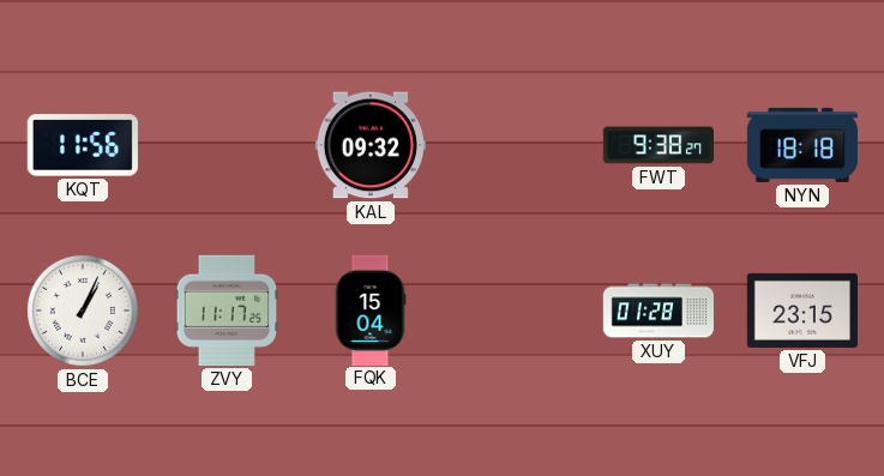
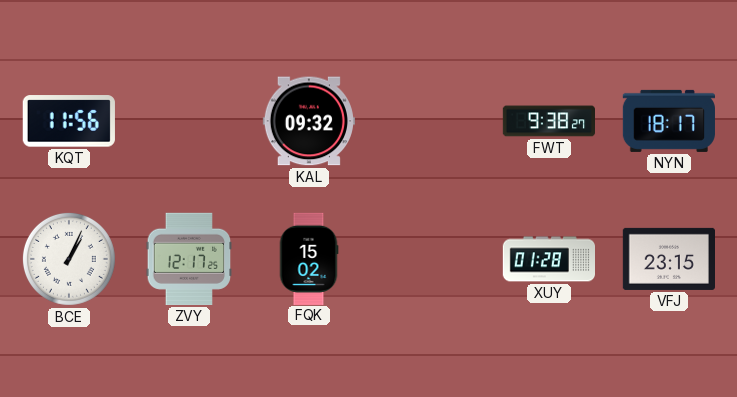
NYN: 18:18 -> 18:17
ZVY: 11:17 -> 12:17
FQK: 15:04 -> 15:02
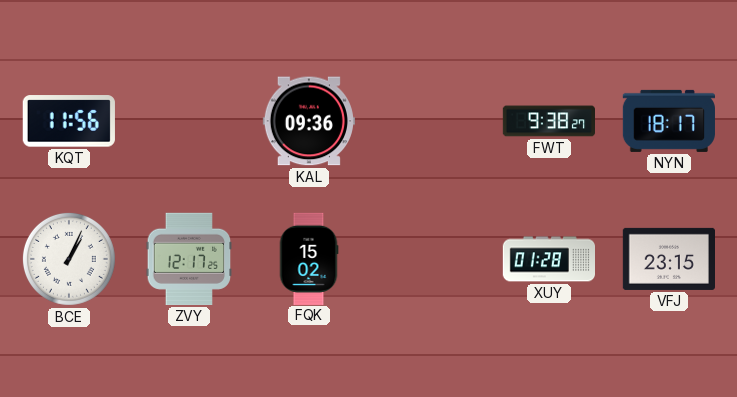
KAL: 09:32 -> 09:36
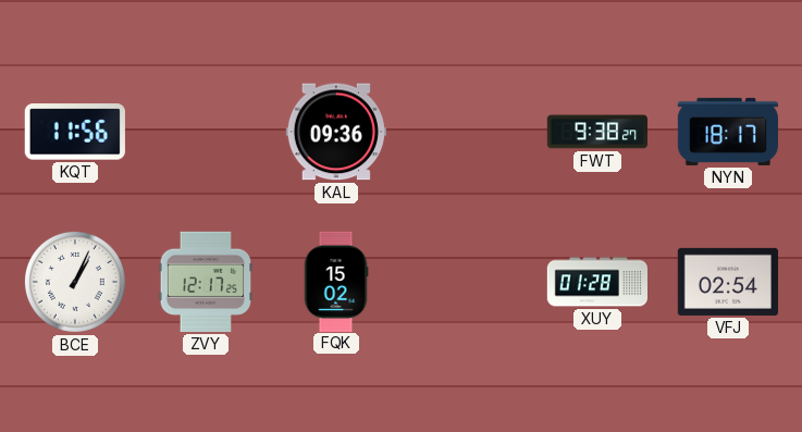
VFJ: 23:15 -> 02:54
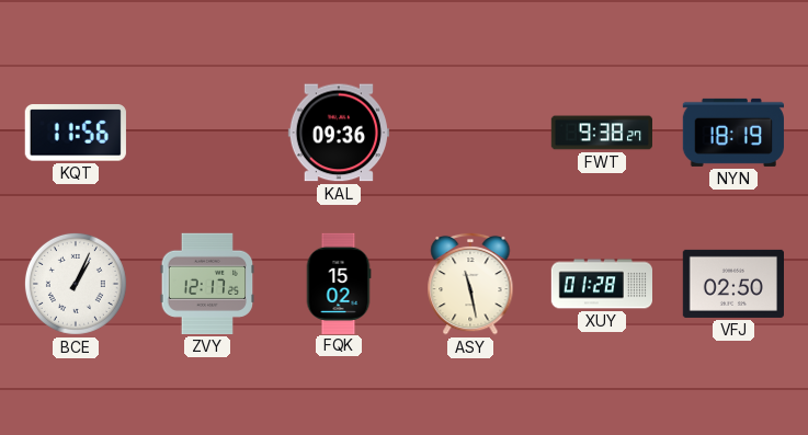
NYN: 18:17 -> 18:19
ASY: none -> 11:28
VFJ: 02:54 -> 02:50
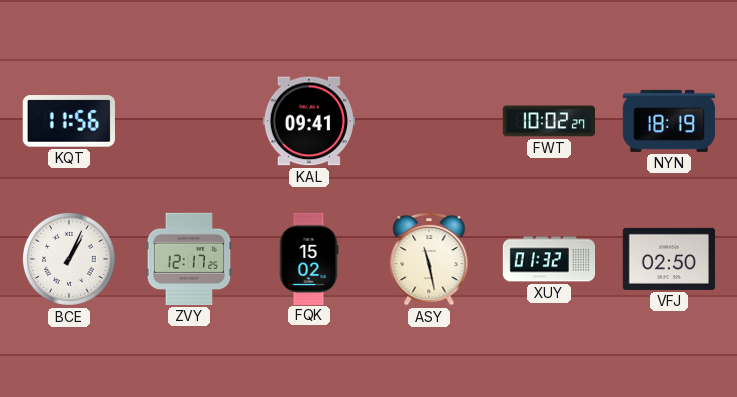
KAL: 09:36 -> 09:41
FWT: 9:38 -> 10:02
XUY: 01:28 -> 01:32
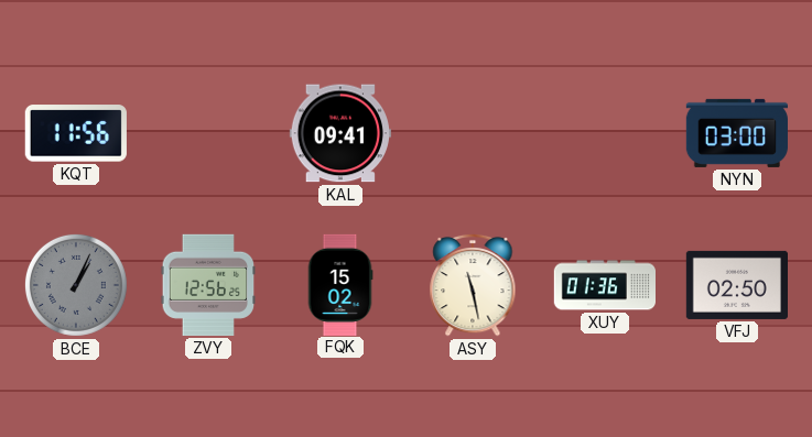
FWT: 10:02 -> none
NYN: 18:19 -> 03:00
BCE dial: white -> grey
ZVY: 12:17 -> 12:56
XUY: 01:32 -> 01:36
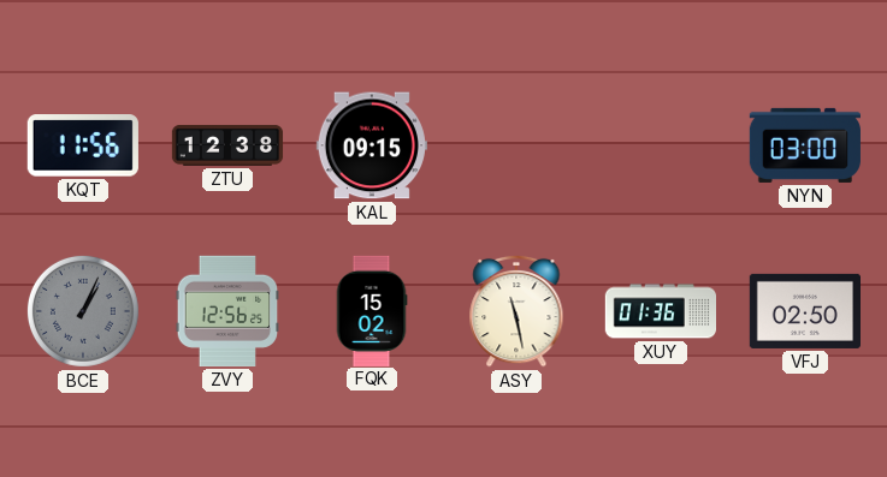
ZTU: none -> 12:38
KAL: 09:41 -> 09:15
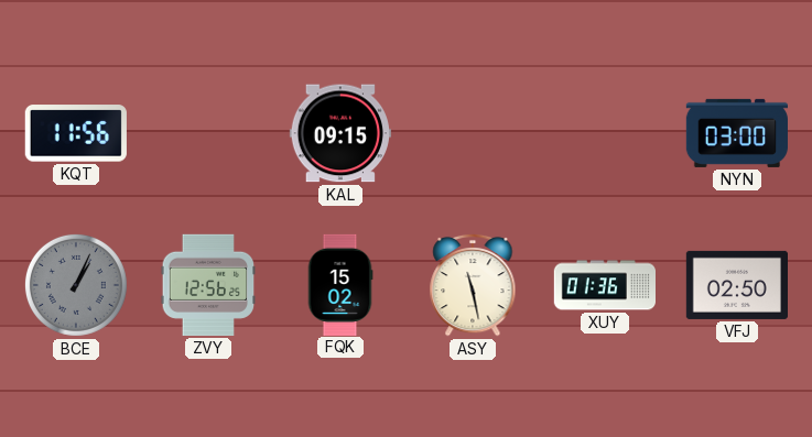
ZTU: 12:38 -> none
